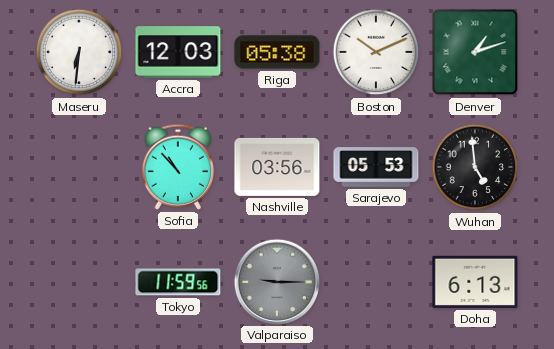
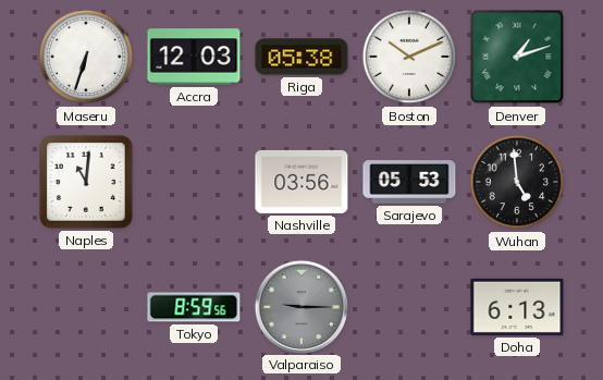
Maseru: 6:31 -> 6:33
Naples: none -> 11:01
Sofia: 10:53 -> none
Tokyo: 11:59 -> 8:59
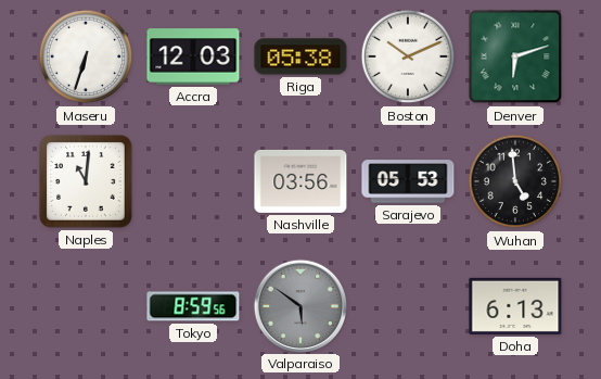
Denver: 1:12 -> 6:12
Valparaiso: 9:15 -> 5:51
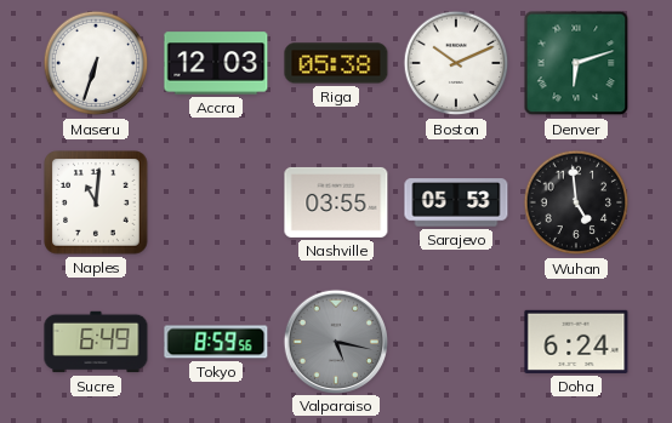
Nashville: 03:56 -> 03:55
Sucre: none -> 6:49
Valparaiso: 5:51 -> 5:17
Doha: 6:13 -> 6:24
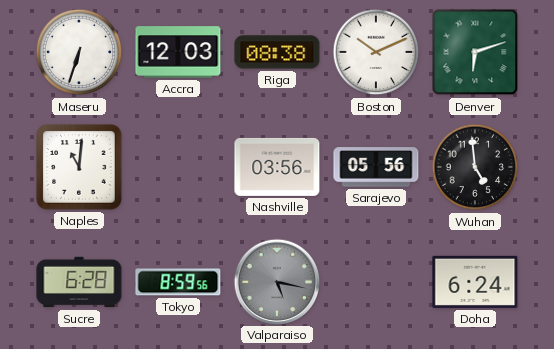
Riga: 05:38 -> 08:38
Nashville: 03:55 -> 03:56
Sarajevo: 05:53 -> 05:56
Sucre: 6:49 -> 6:28
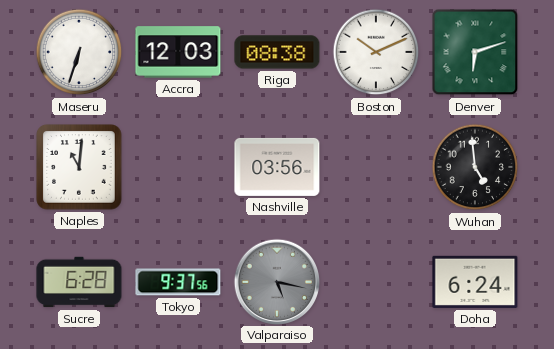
Sarajevo: 05:56 -> none
Tokyo: 8:59 -> 9:37
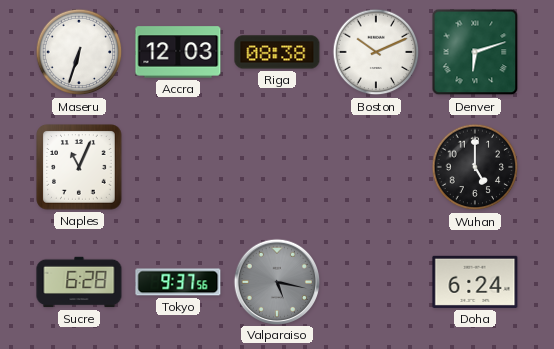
Naples: 11:01 -> 11:04
Nashville: 03:56 -> none
Wuhan: 4:59 -> 5:00
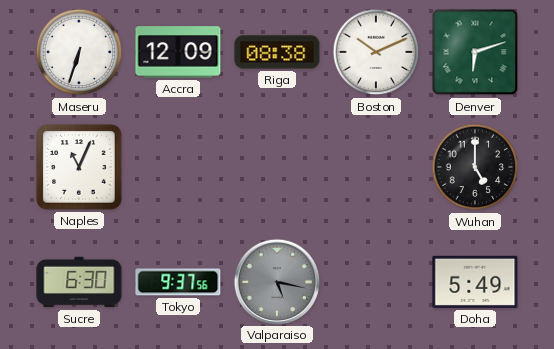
Accra: 12:03 -> 12:09
Sucre: 6:28 -> 6:30
Doha: 6:24 -> 5:49
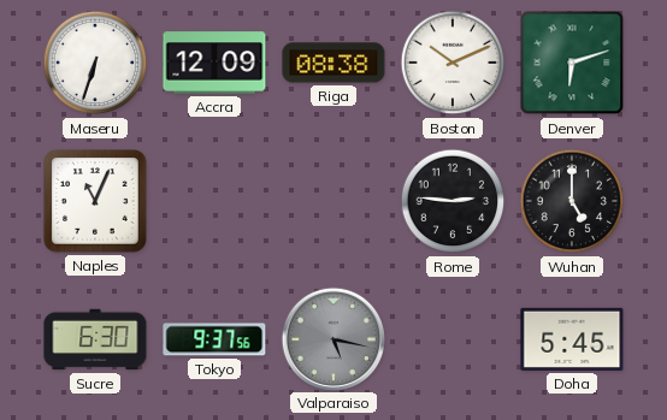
Rome: none -> 2:46
Doha: 5:49 -> 5:45
